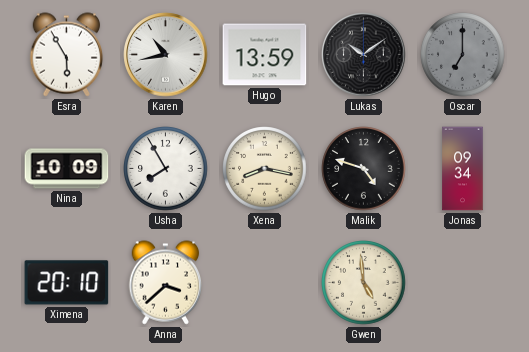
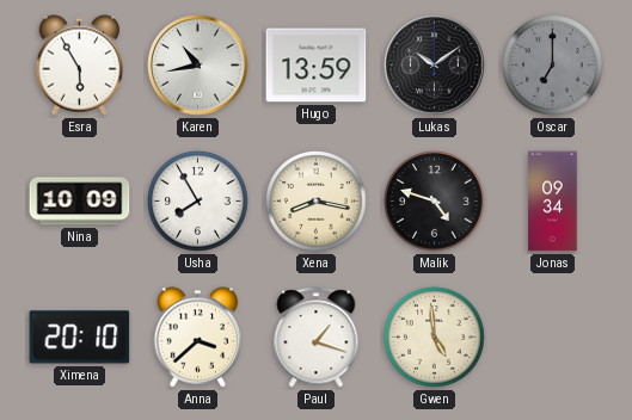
Paul: none -> 1:18
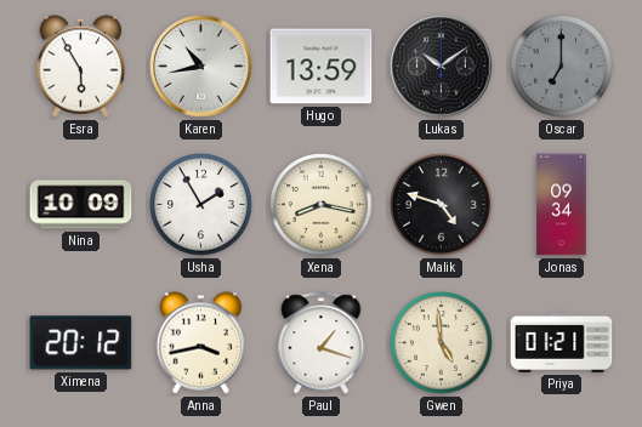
Usha: 7:55 -> 1:55
Ximena: 20:10 -> 20:12
Anna: 3:38 -> 3:43
Priya: none -> 01:21
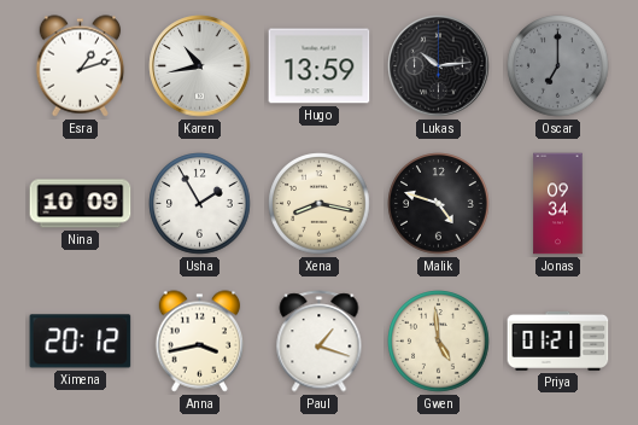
Esra: 5:55 -> 1:12
Lukas: 10:09 -> 10:14
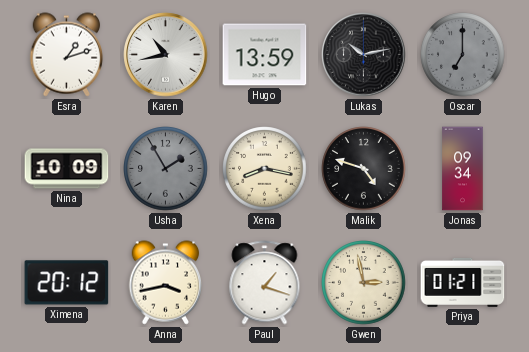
Lukas: 10:14 -> 10:13
Usha dial: white -> grey
Gwen: 4:59 -> 2:58
